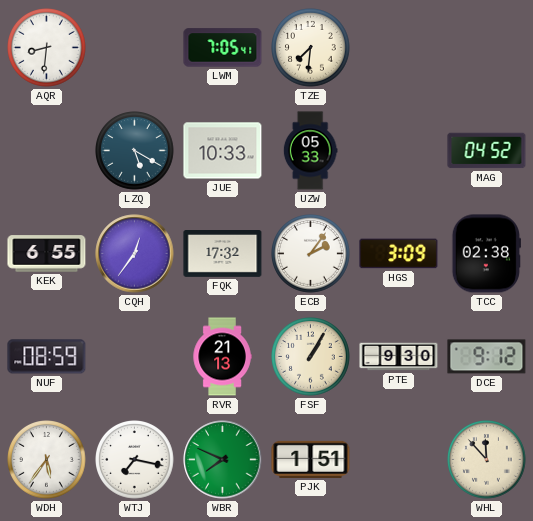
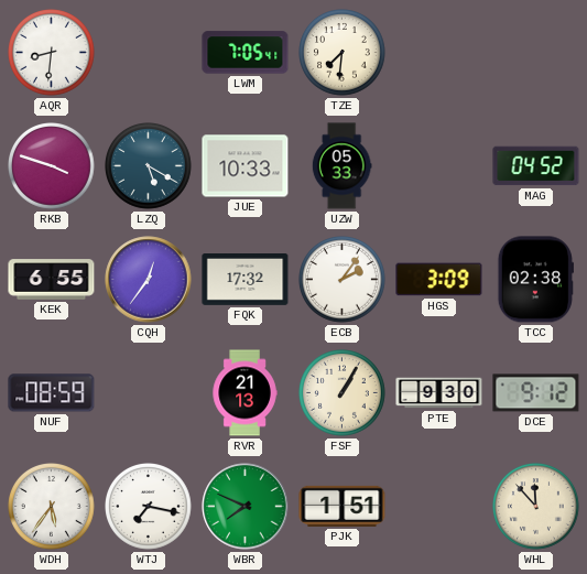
RKB: none -> 3:48
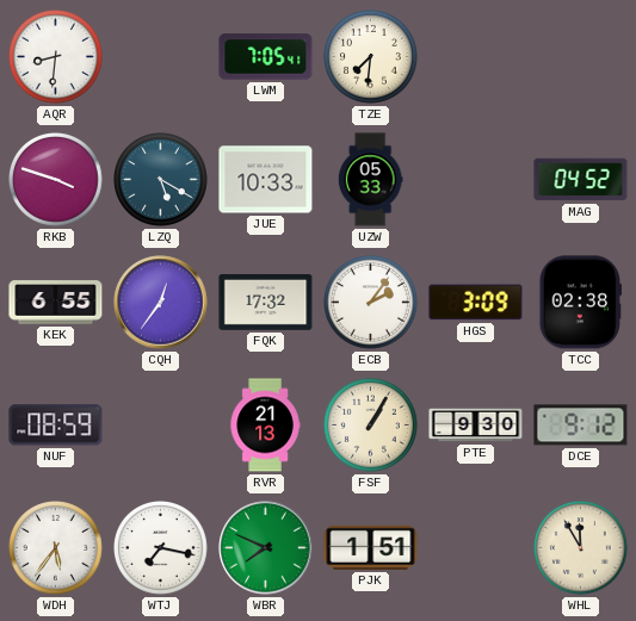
WHL: 11:53 -> 11:55
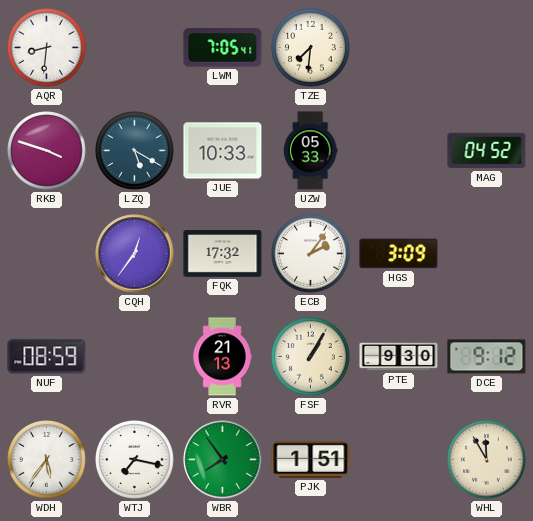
KEK: 6:55 -> none
TCC: 02:38 -> none
WBR: 7:49 -> 7:54
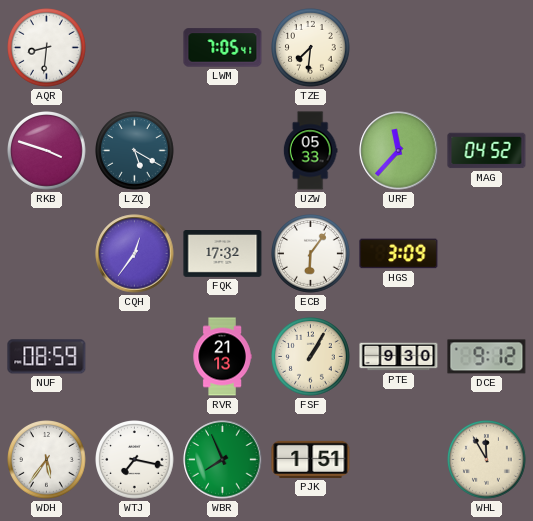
JUE: 10:33 -> none
URF: none -> 11:37
ECB: 2:06 -> 6:06
WBR: 7:54 -> 7:56
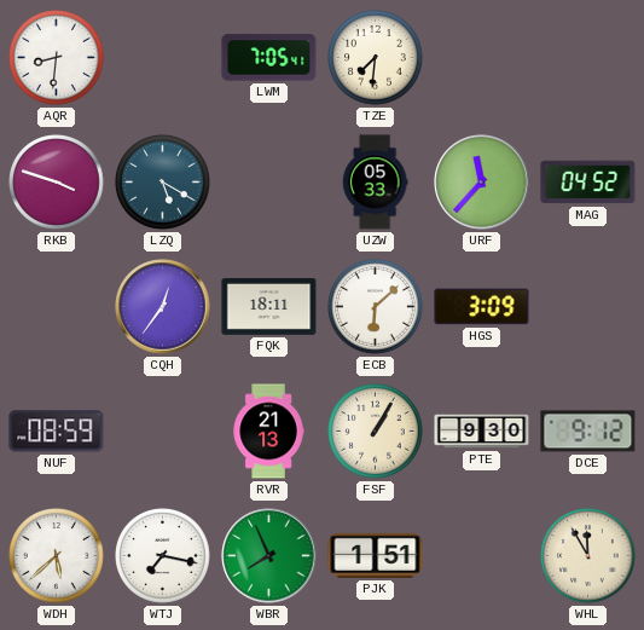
FQK: 17:32 -> 18:11
ECB: 6:06 -> 6:08
WDH: 5:36 -> 5:38
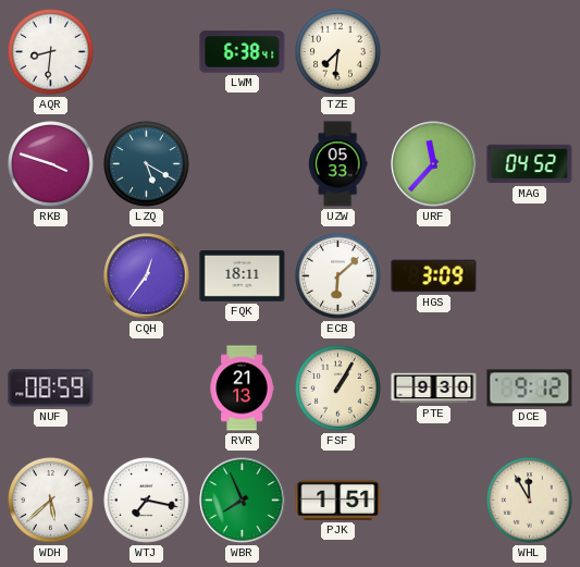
LWM: 7:05 -> 6:38
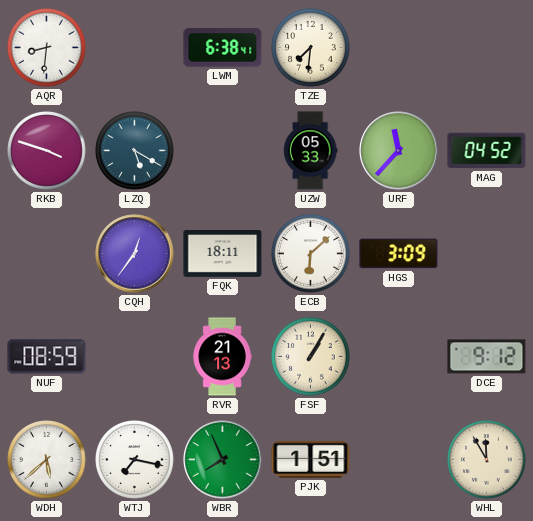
PTE: 9:30 -> none
